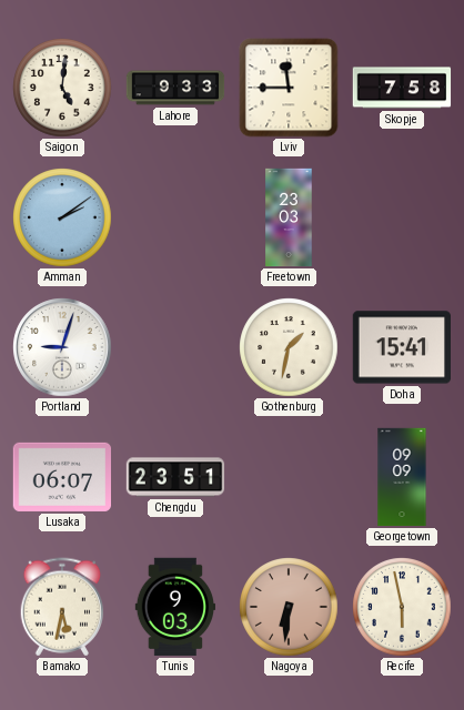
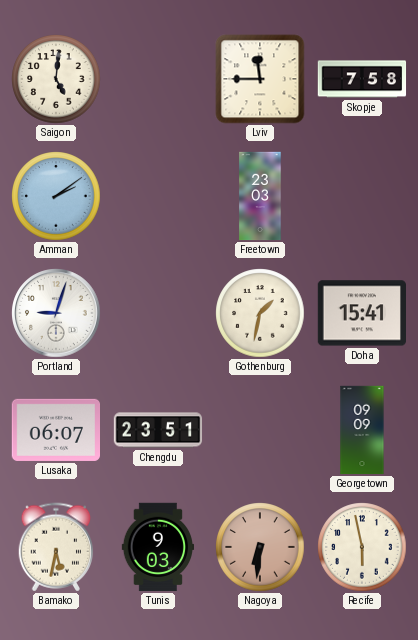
Lahore: 9:33 -> none
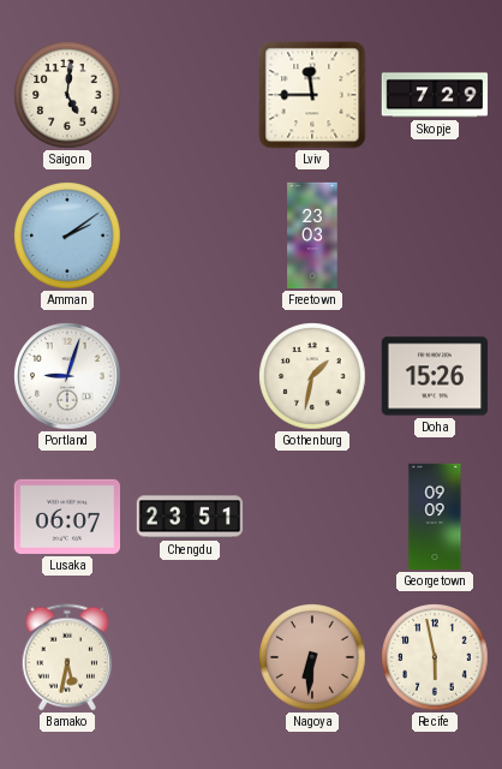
Skopje: 7:58 -> 7:29
Doha: 15:41 -> 15:26
Tunis: 9:03 -> none
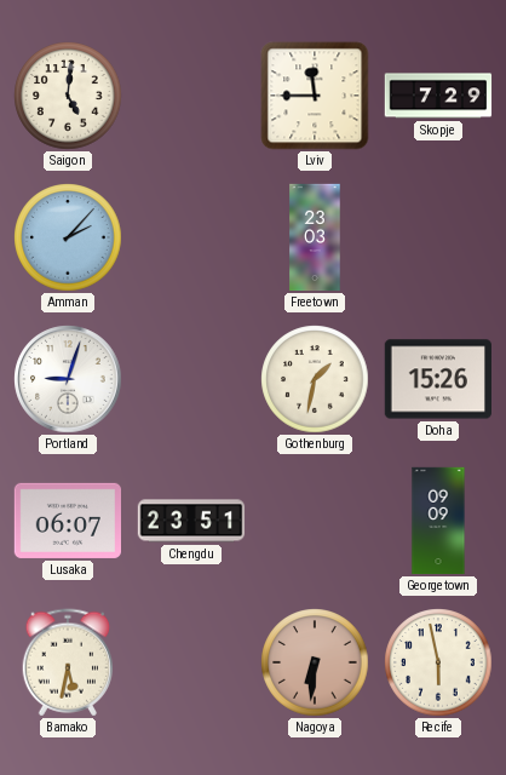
Amman: 2:09 -> 2:07
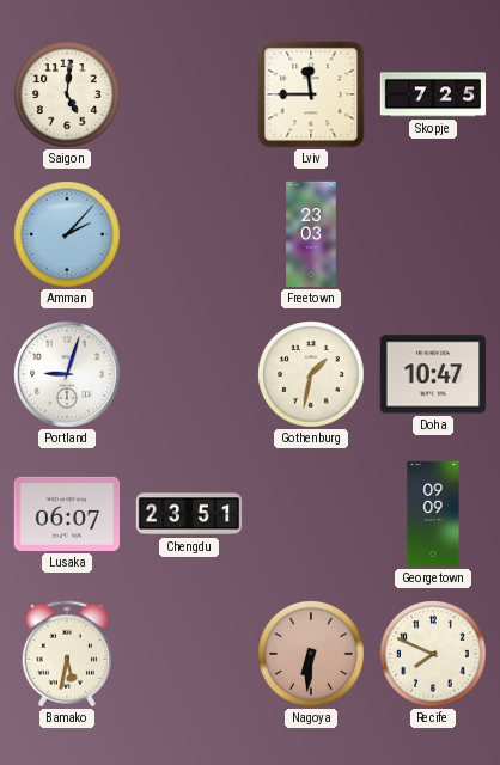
Skopje: 7:29 -> 7:25
Doha: 15:26 -> 10:47
Recife: 5:58 -> 7:49
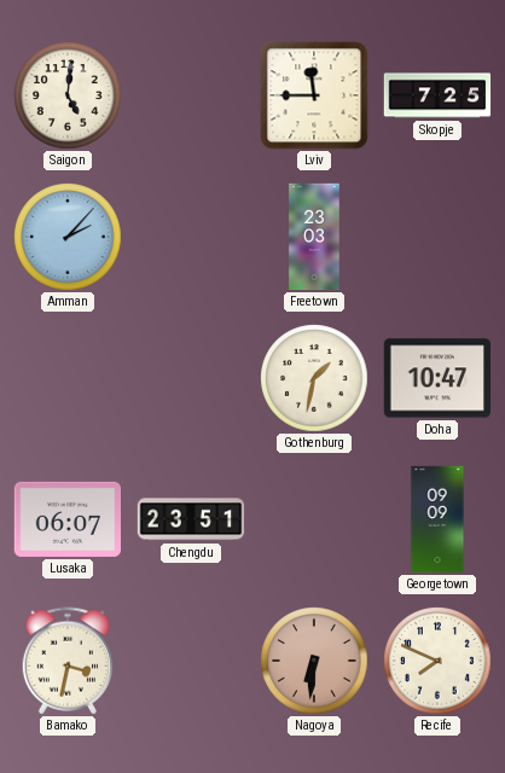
Portland: 9:03 -> none
Bamako: 5:32 -> 3:32
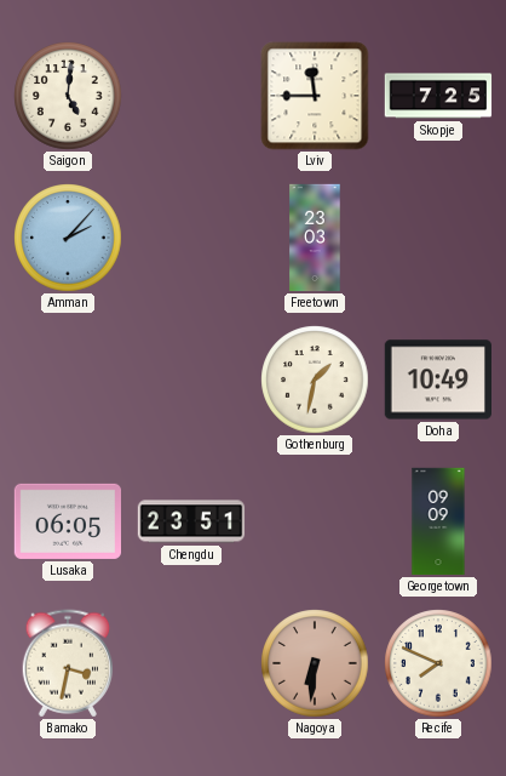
Doha: 10:47 -> 10:49
Lusaka: 06:07 -> 06:05
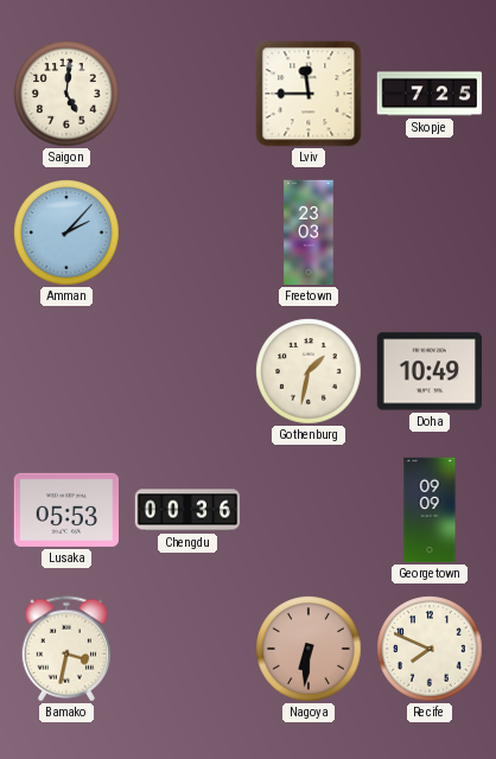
Lusaka: 06:05 -> 05:53
Chengdu: 23:51 -> 00:36
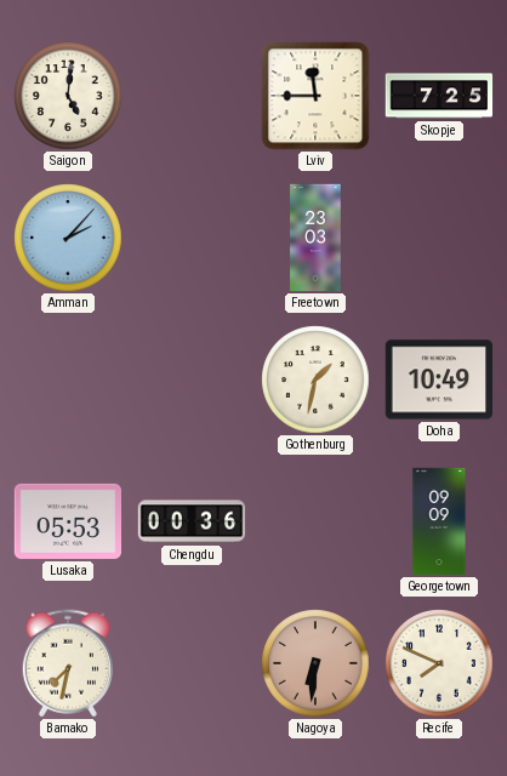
Bamako: 3:32 -> 7:32
